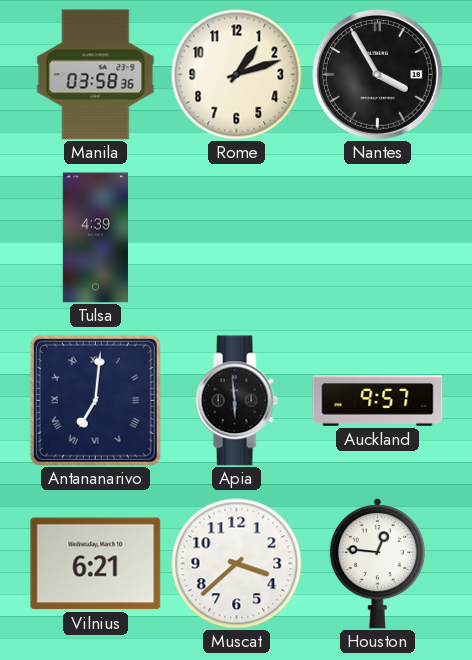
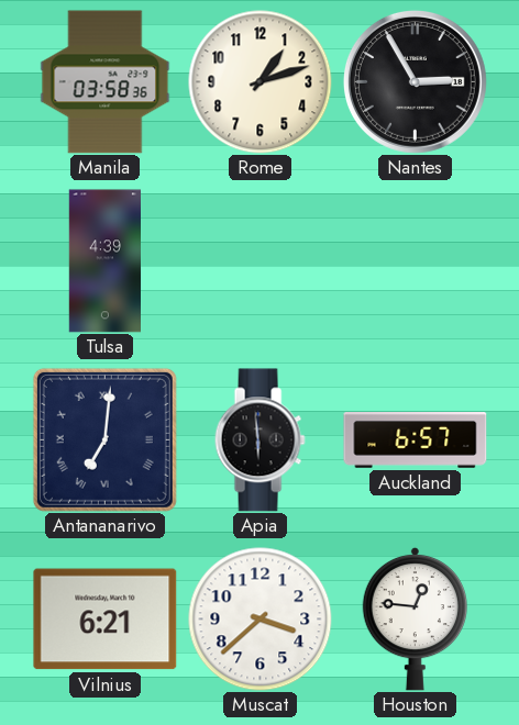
Nantes: 3:55 -> 2:55
Auckland: 9:57 -> 6:57
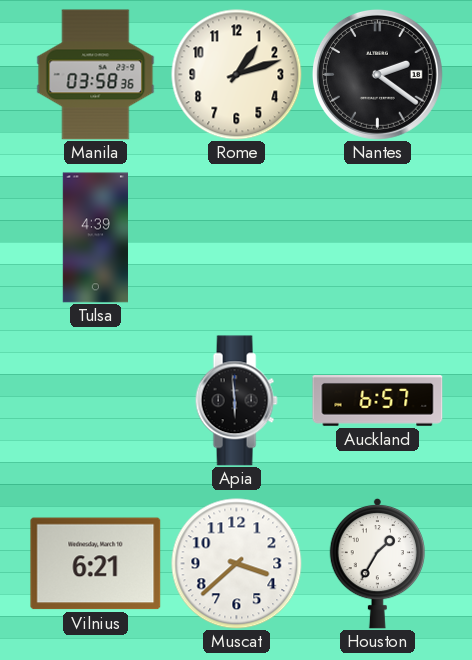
Nantes: 2:55 -> 2:21
Antananarivo: 7:01 -> none
Houston: 12:46 -> 1:35
